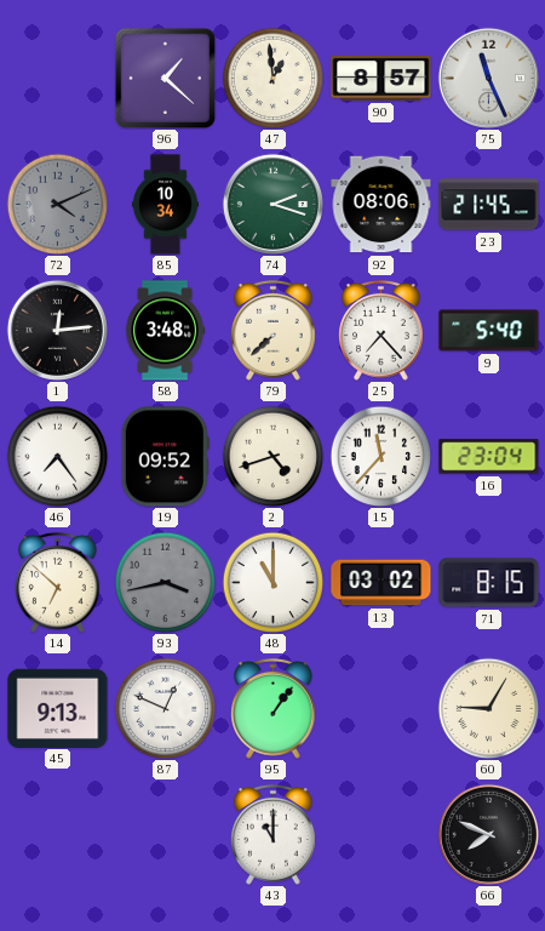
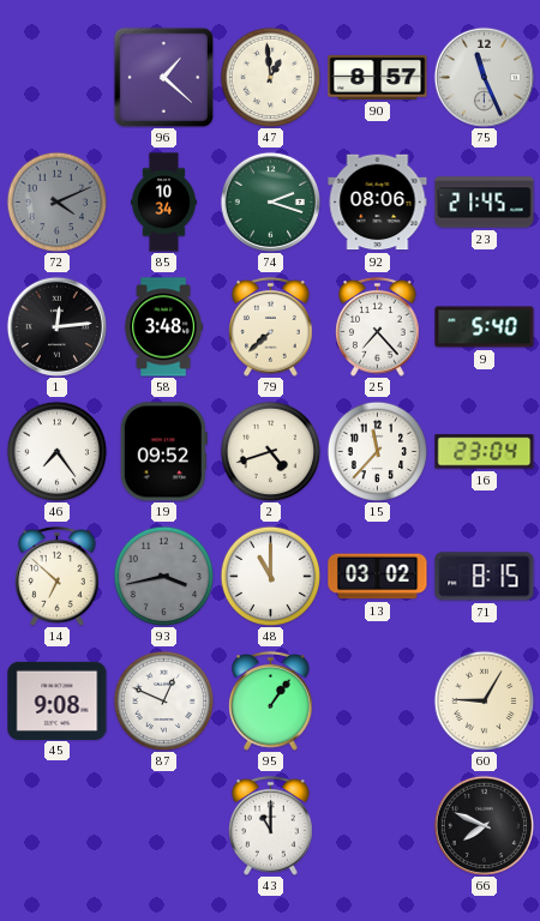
45: 9:13 -> 9:08
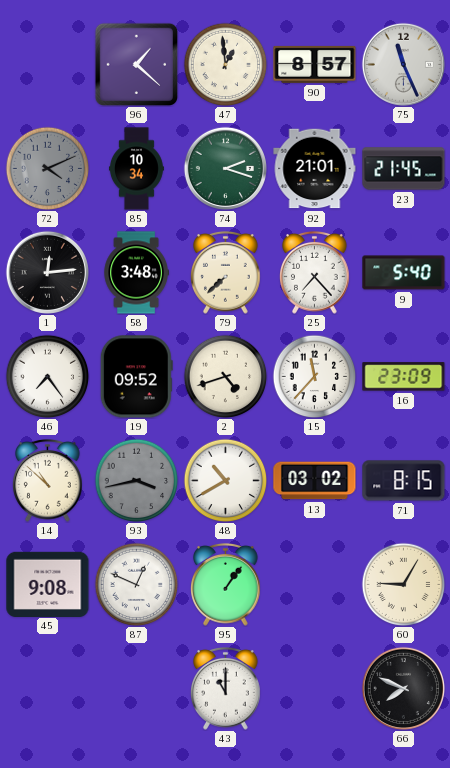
92: 08:06 -> 21:01
16: 23:04 -> 23:09
14: 6:52 -> 10:52
48: 11:00 -> 10:40
